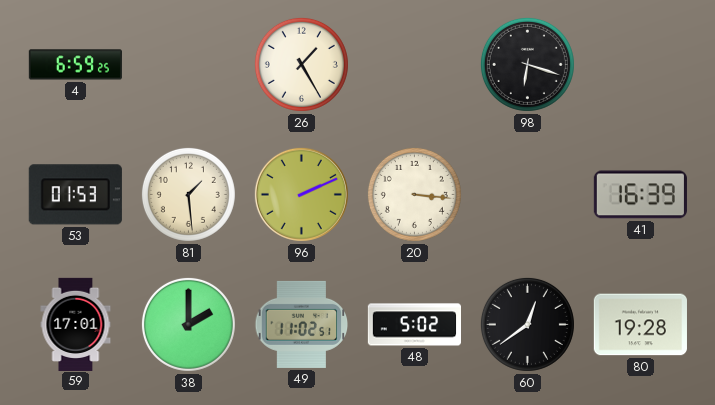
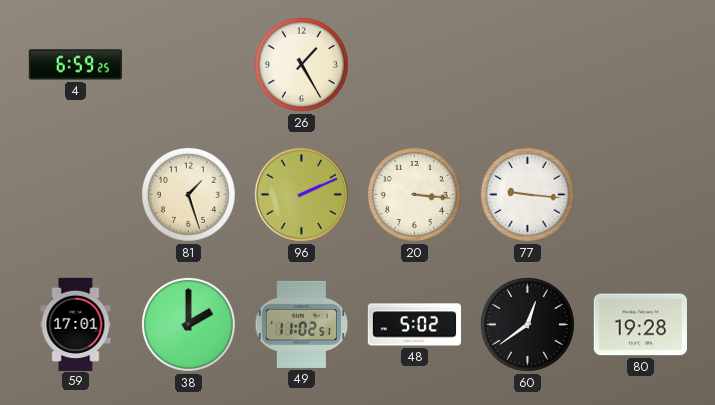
98: 6:18 -> none
53: 01:53 -> none
81: 1:29 -> 1:27
77: none -> 9:16
41: 16:39 -> none
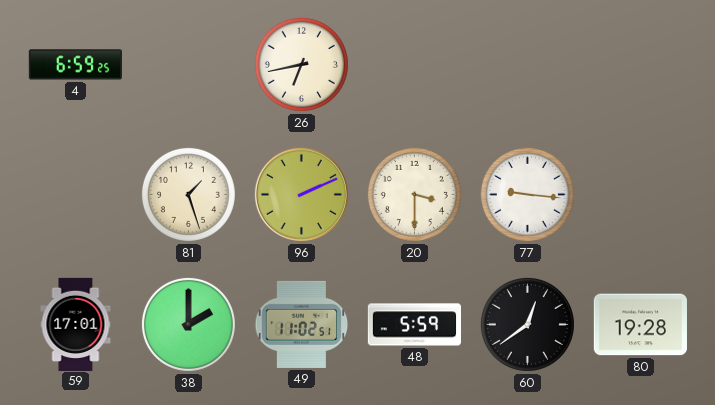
26: 1:25 -> 6:43
20: 3:16 -> 3:30
48: 5:02 -> 5:59
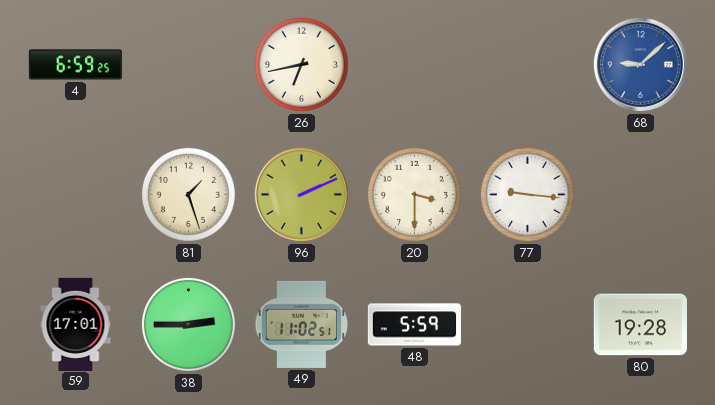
68: none -> 9:08
38: 2:00 -> 2:45
60: 12:39 -> none
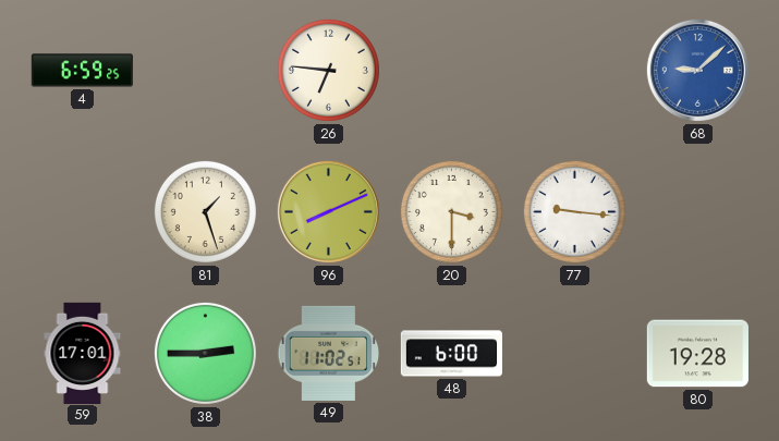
26: 6:43 -> 6:46
96: 2:11 -> 8:11
48: 5:59 -> 6:00
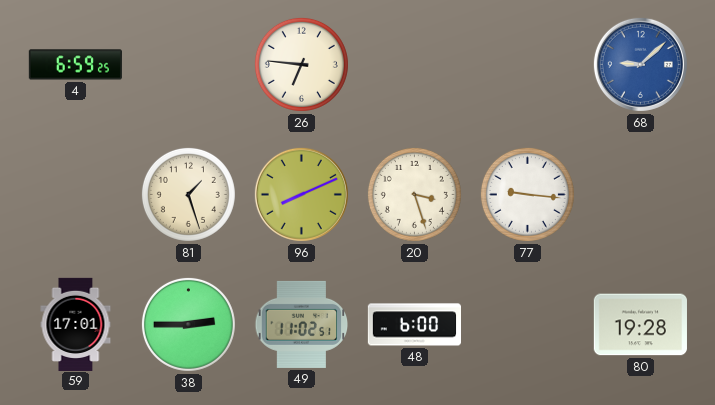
20: 3:30 -> 3:27
